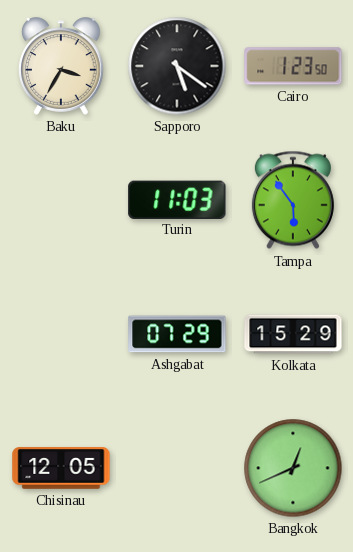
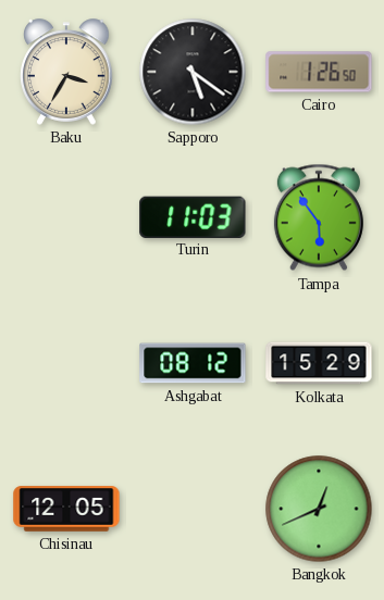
Cairo: 1:23 -> 1:26
Ashgabat: 07:29 -> 08:12
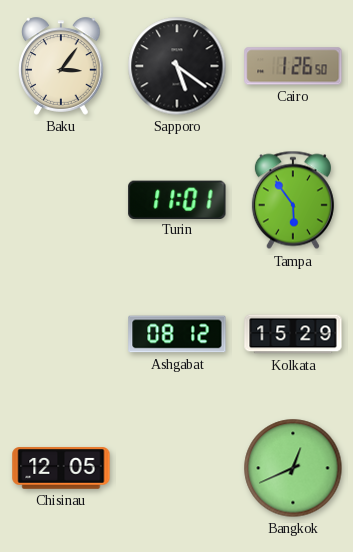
Baku: 3:35 -> 3:06
Turin: 11:03 -> 11:01
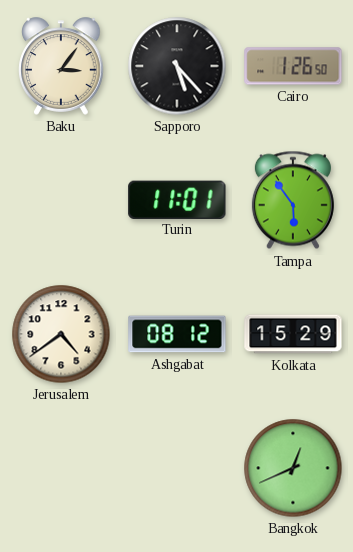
Sapporo: 5:21 -> 5:23
Jerusalem: none -> 4:39
Chisinau: 12:05 -> none
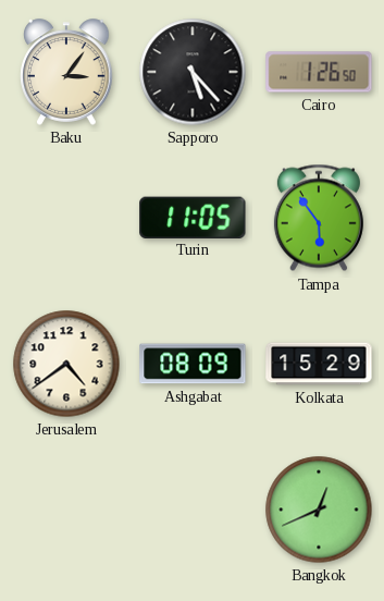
Turin: 11:01 -> 11:05
Ashgabat: 08:12 -> 08:09
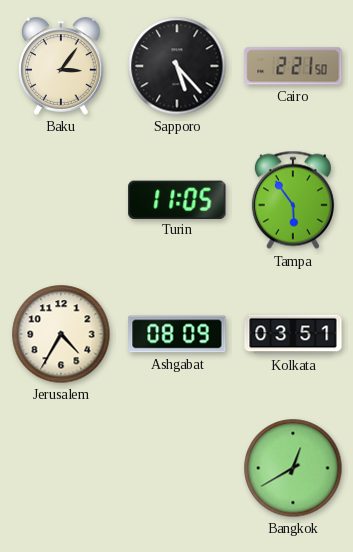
Cairo: 1:26 -> 2:21
Jerusalem: 4:39 -> 4:35
Kolkata: 15:29 -> 03:51
Bangkok: 12:41 -> 12:40
